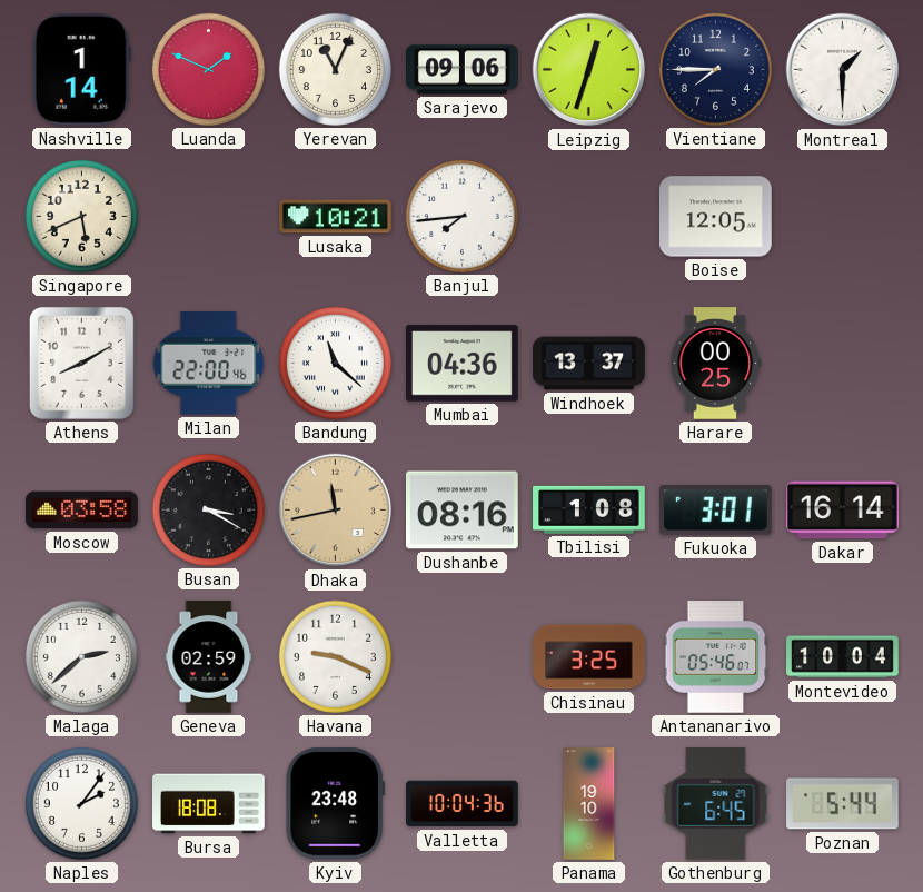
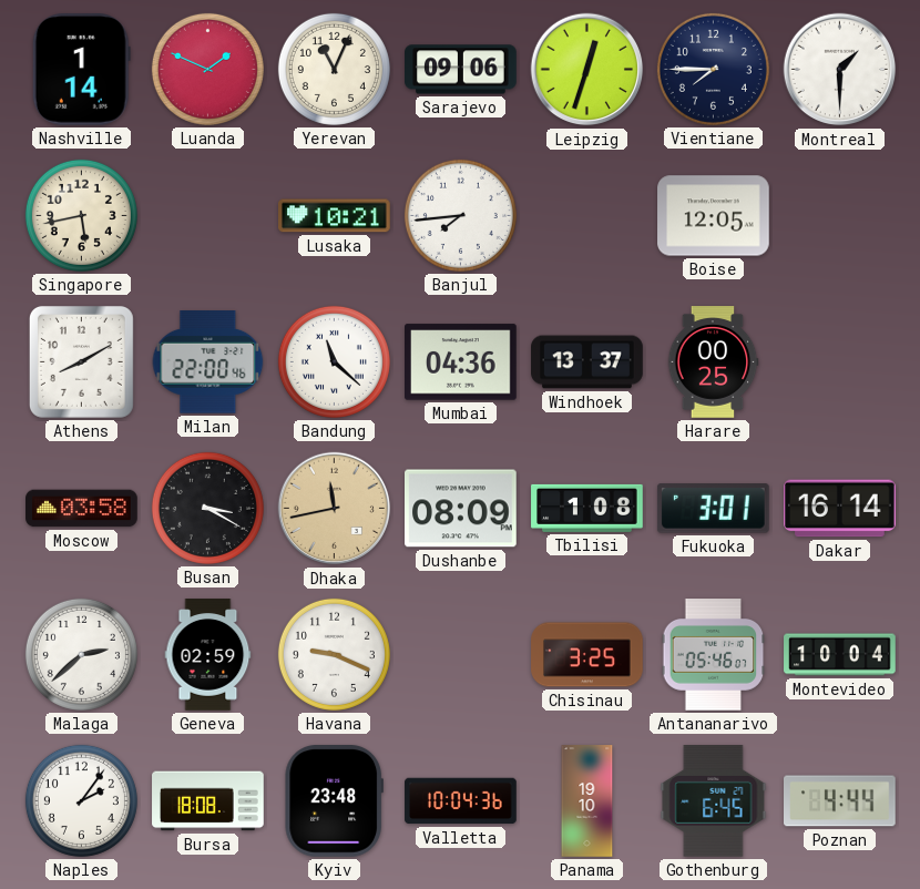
Singapore: 5:41 -> 5:43
Dushanbe: 08:16 -> 08:09
Poznan: 5:44 -> 4:44
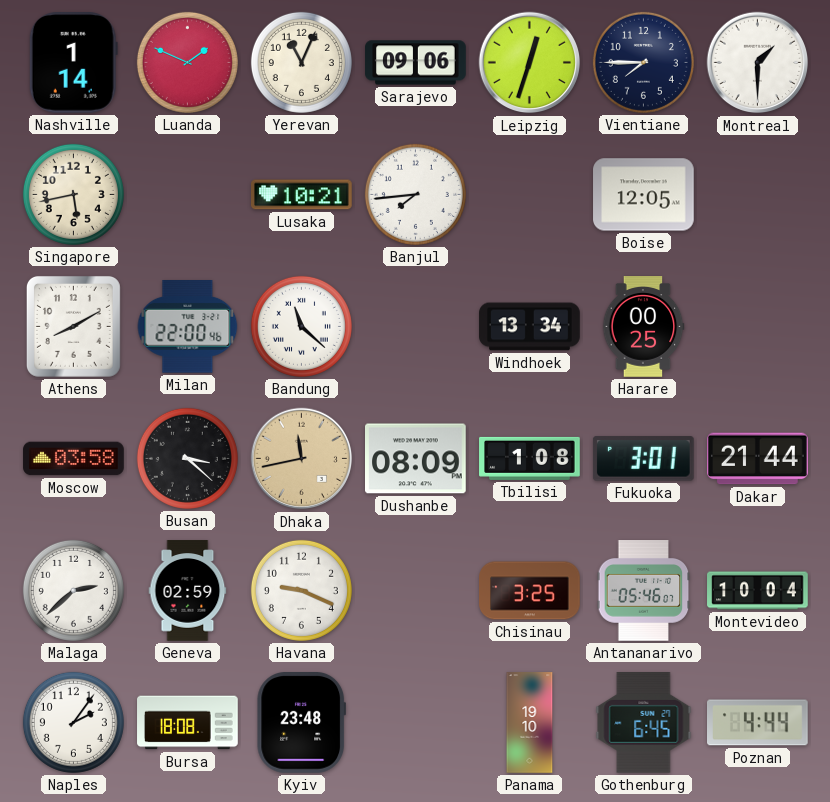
Mumbai: 04:36 -> none
Windhoek: 13:37 -> 13:34
Busan: 3:20 -> 3:22
Dakar: 16:14 -> 21:44
Valletta: 10:04 -> none
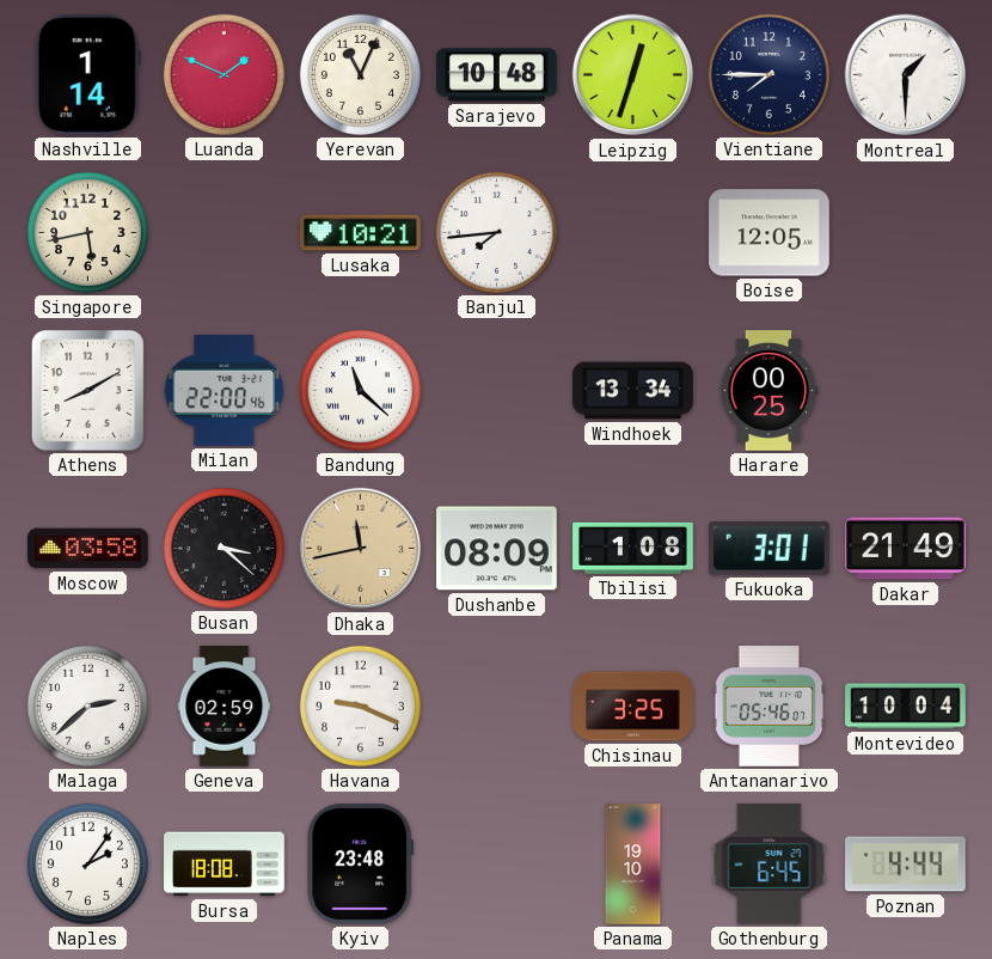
Sarajevo: 09:06 -> 10:48
Dakar: 21:44 -> 21:49
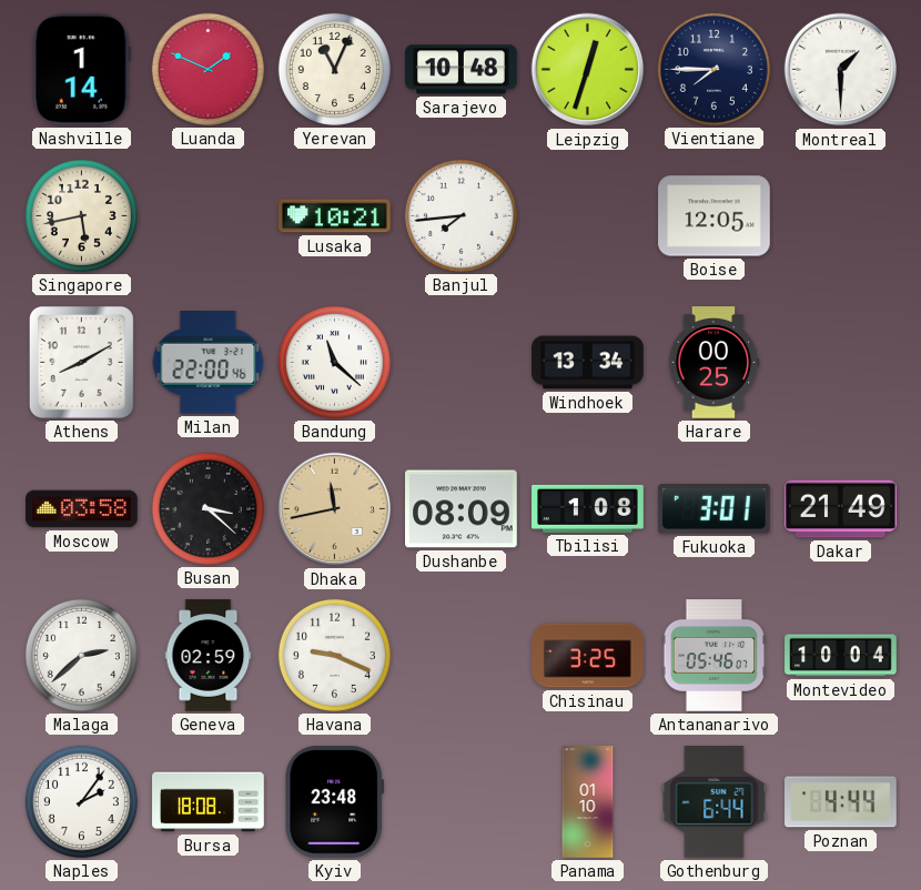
Panama: 19:10 -> 01:10
Gothenburg: 6:45 -> 6:44
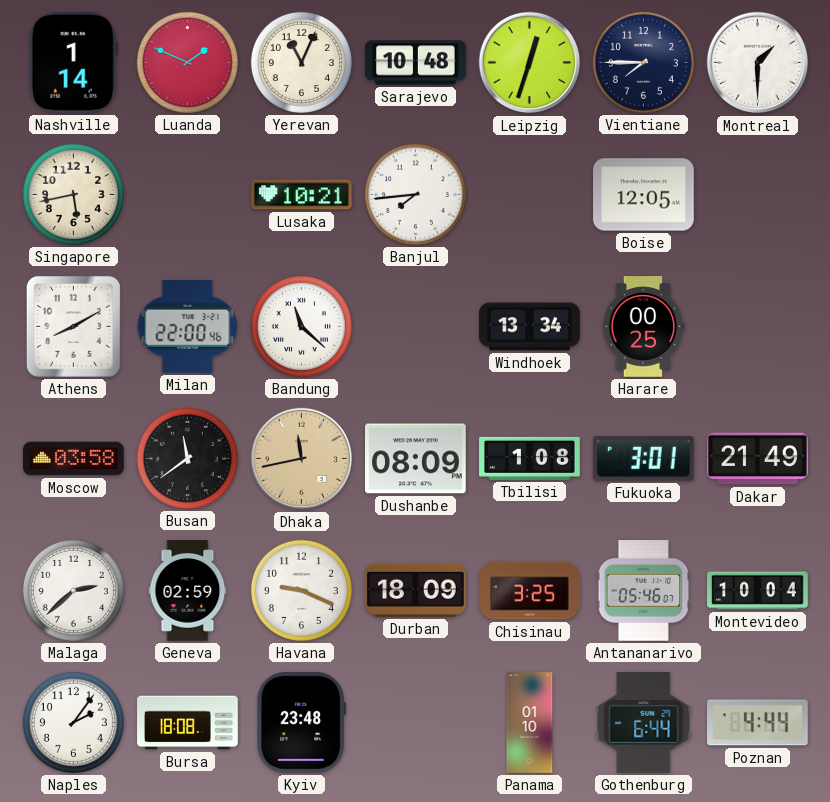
Busan: 3:22 -> 11:39
Durban: none -> 18:09
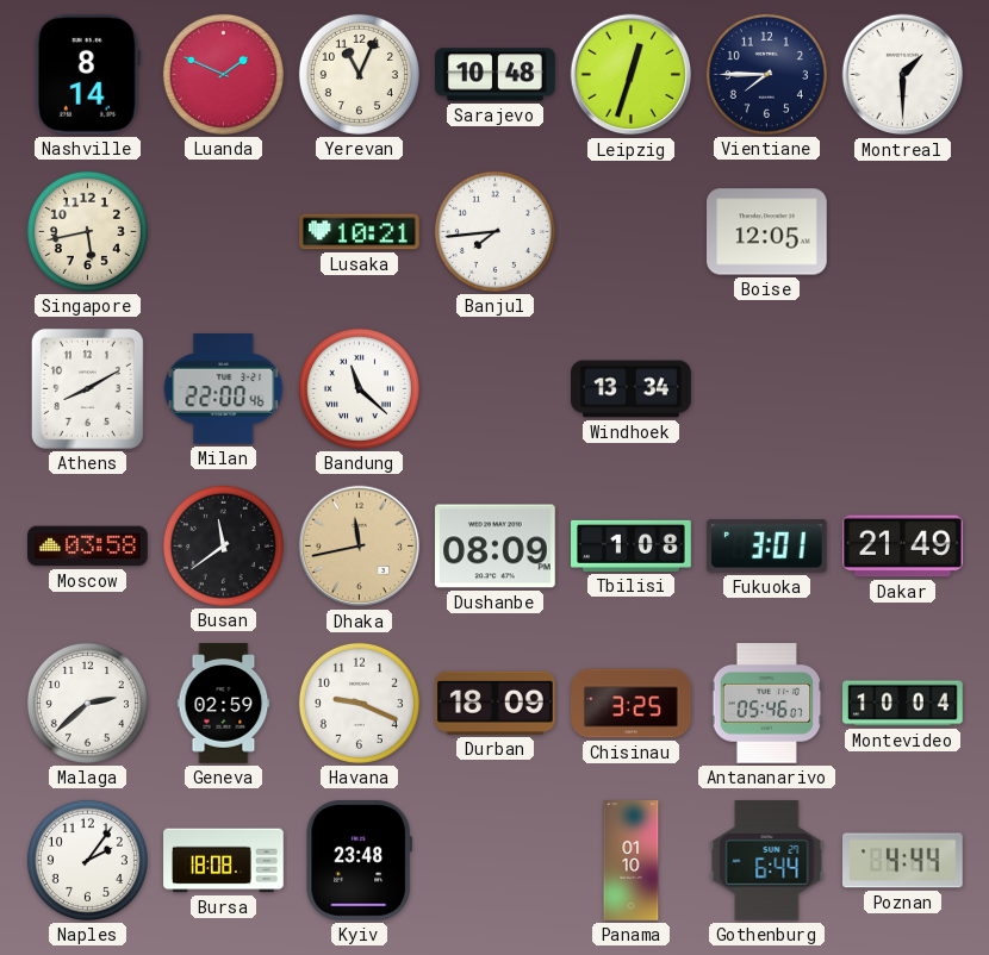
Nashville: 1:14 -> 8:14
Harare: 00:25 -> none
